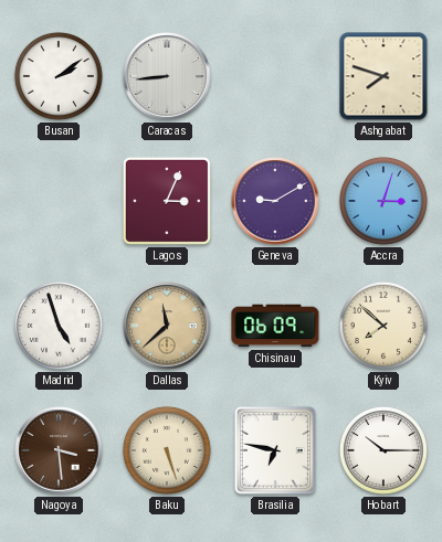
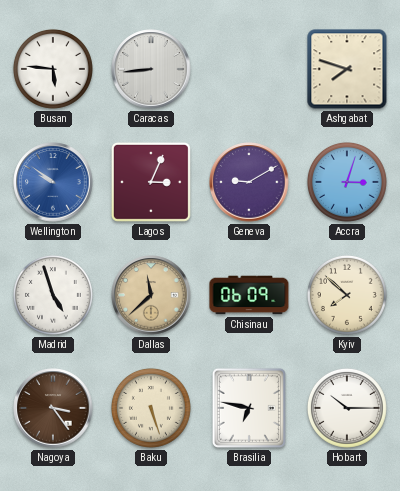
Busan: 2:09 -> 5:46
Wellington: none -> 9:51
Nagoya: 3:29 -> 3:24
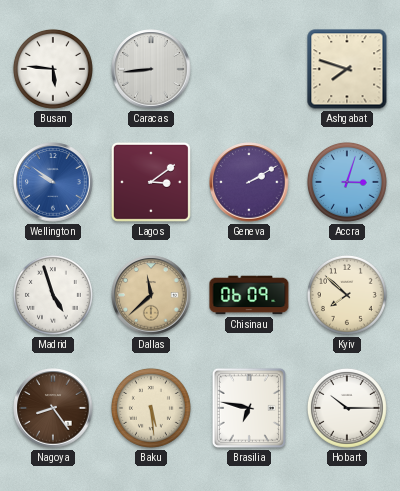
Lagos: 3:04 -> 3:09
Geneva: 9:10 -> 2:10
Nagoya: 3:24 -> 8:24
Baku: 5:27 -> 5:29
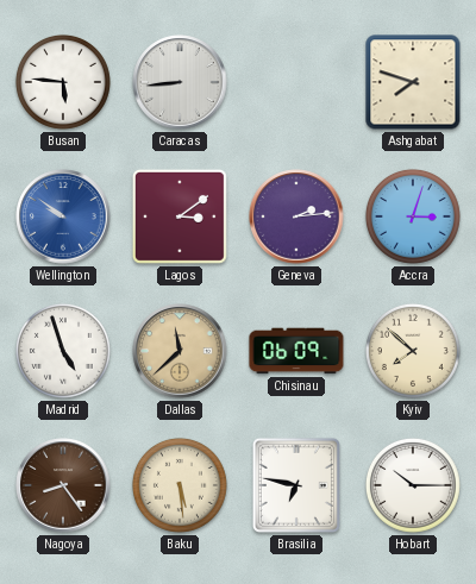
Geneva: 2:10 -> 2:14
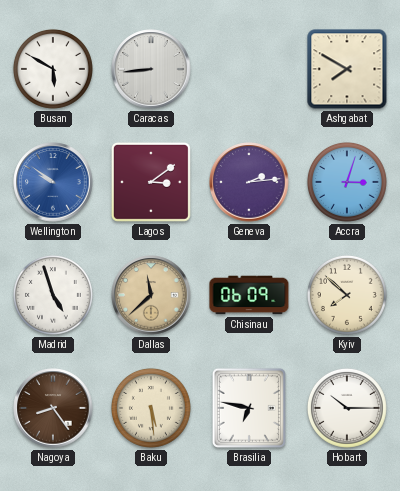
Busan: 5:46 -> 5:50
Ashgabat: 7:48 -> 7:50
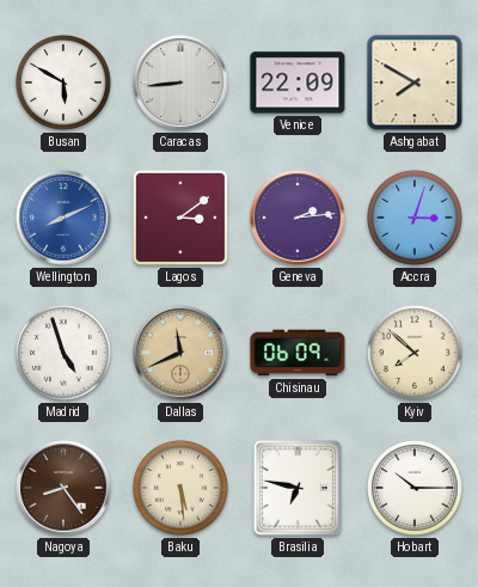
Venice: none -> 22:09
Wellington: 9:51 -> 8:11
Dallas: 11:38 -> 11:41
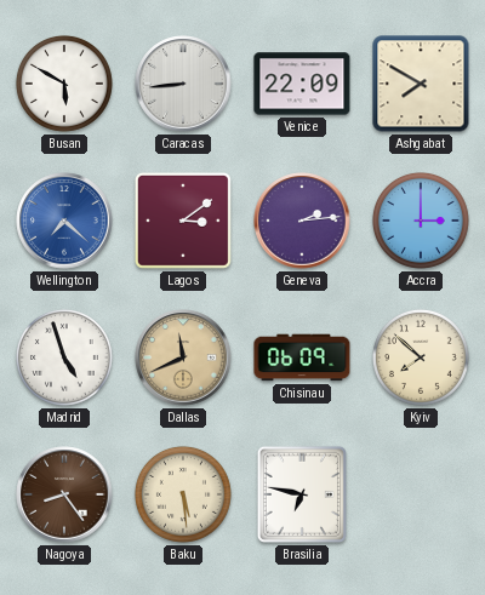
Wellington: 8:11 -> 7:22
Accra: 3:03 -> 3:00
Hobart: 10:15 -> none
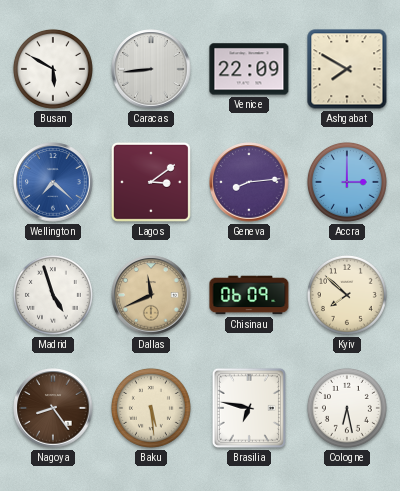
Geneva: 2:14 -> 8:14
Cologne: none -> 6:28
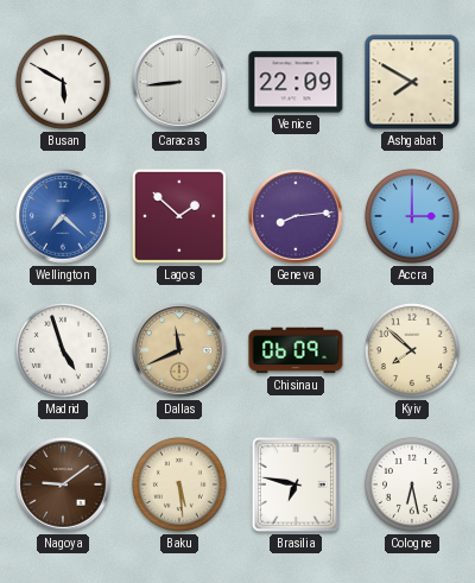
Lagos: 3:09 -> 1:52
Nagoya: 8:24 -> 9:09
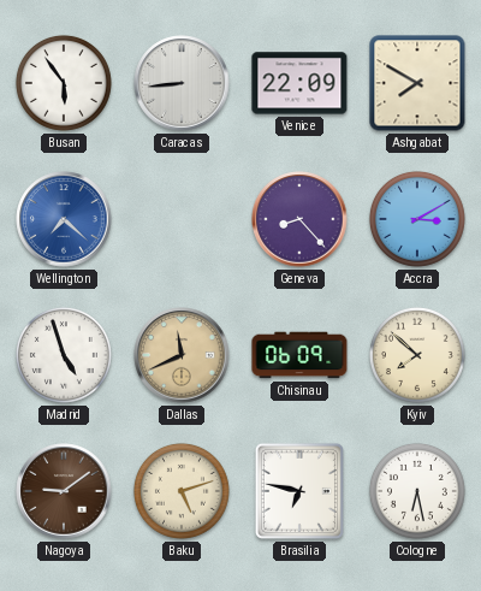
Busan: 5:50 -> 5:54
Lagos: 1:52 -> none
Geneva: 8:14 -> 8:23
Accra: 3:00 -> 3:10
Baku: 5:29 -> 5:12
